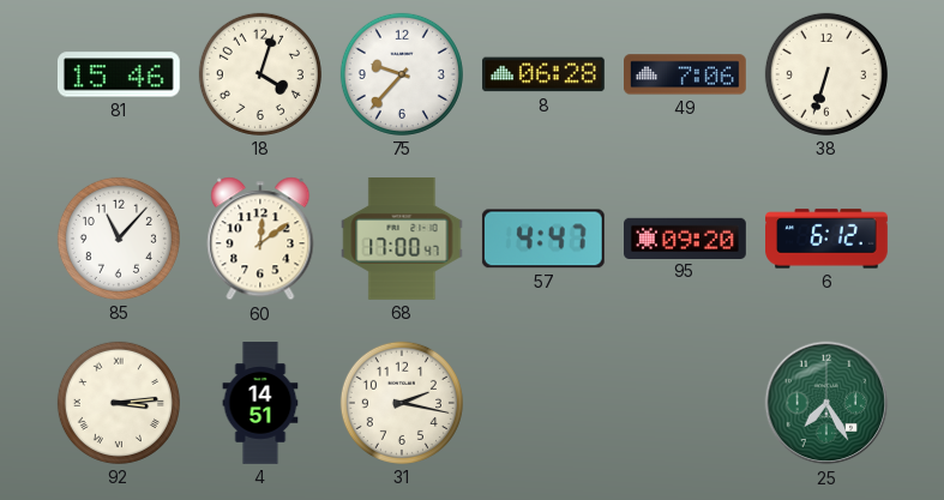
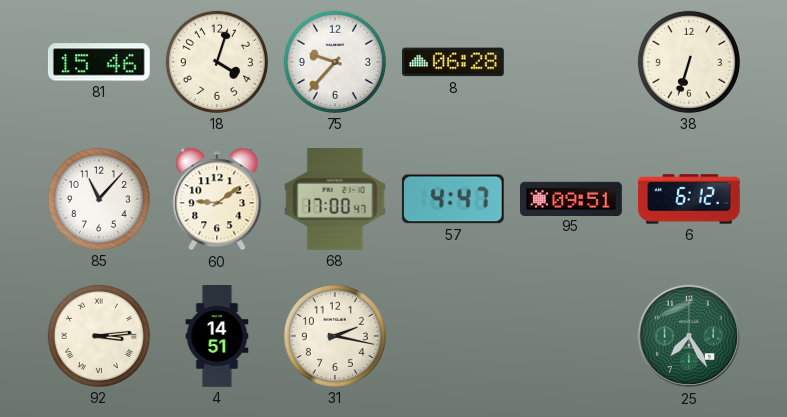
49: 7:06 -> none
60: 12:09 -> 9:09
95: 09:20 -> 09:51
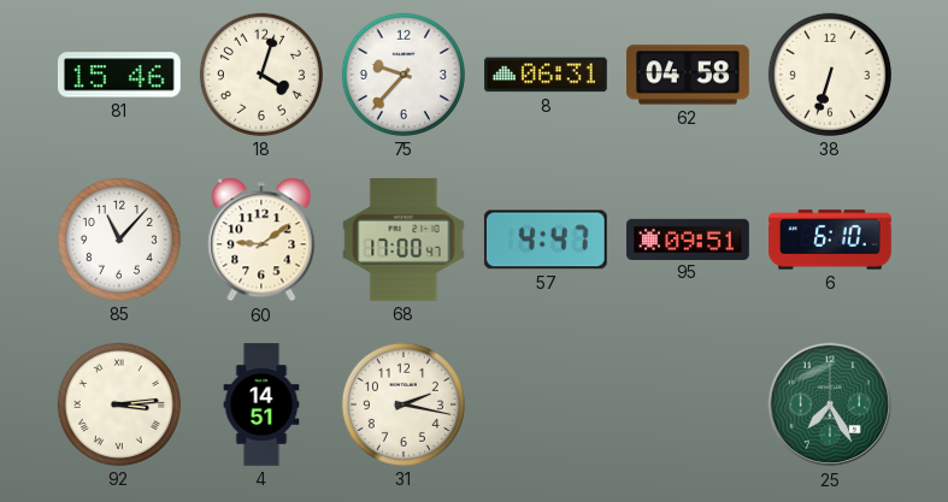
8: 06:28 -> 06:31
62: none -> 04:58
6: 6:12 -> 6:10
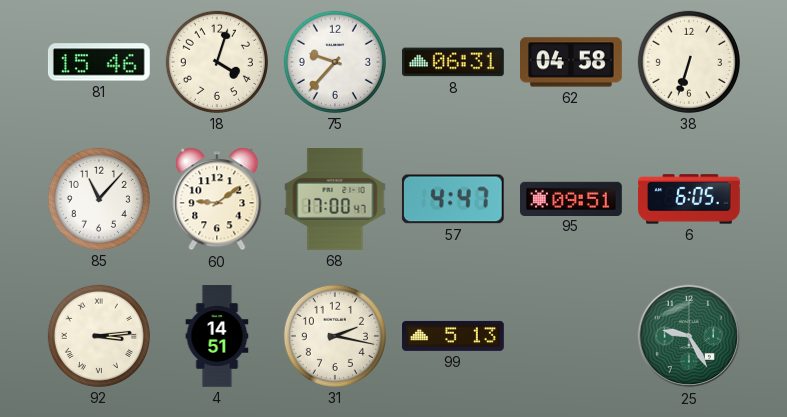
6: 6:10 -> 6:05
99: none -> 5:13
25: 7:25 -> 9:25
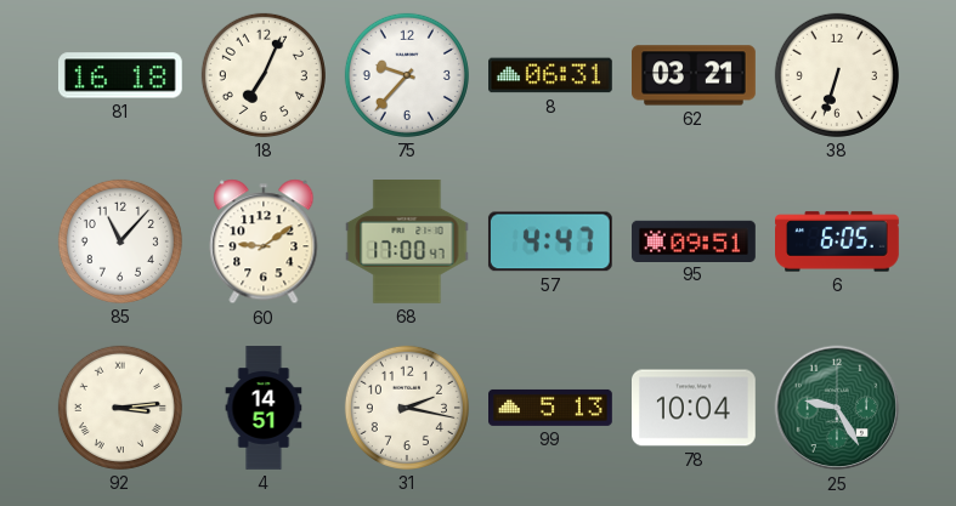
81: 15:46 -> 16:18
18: 4:03 -> 7:04
62: 04:58 -> 03:21
78: none -> 10:04
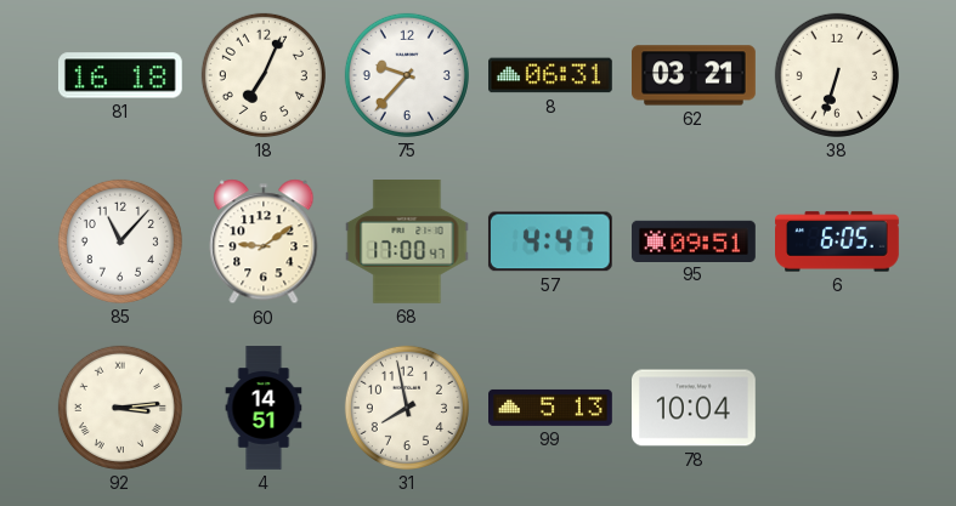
31: 2:17 -> 7:58
25: 9:25 -> none
